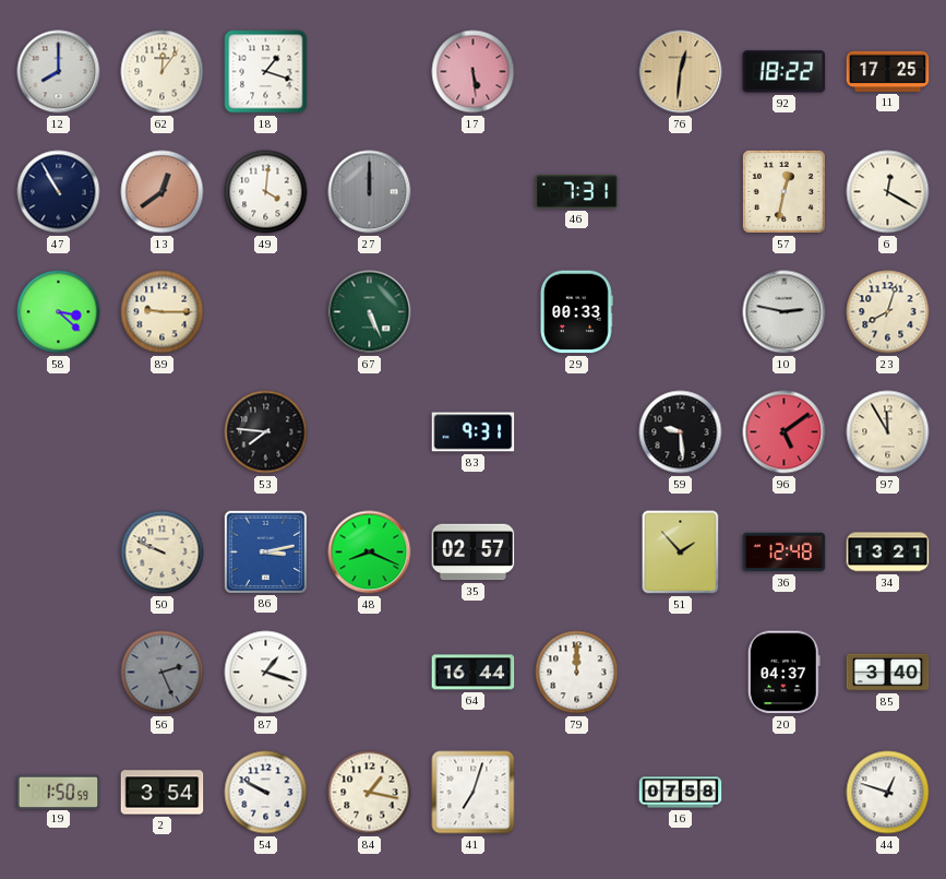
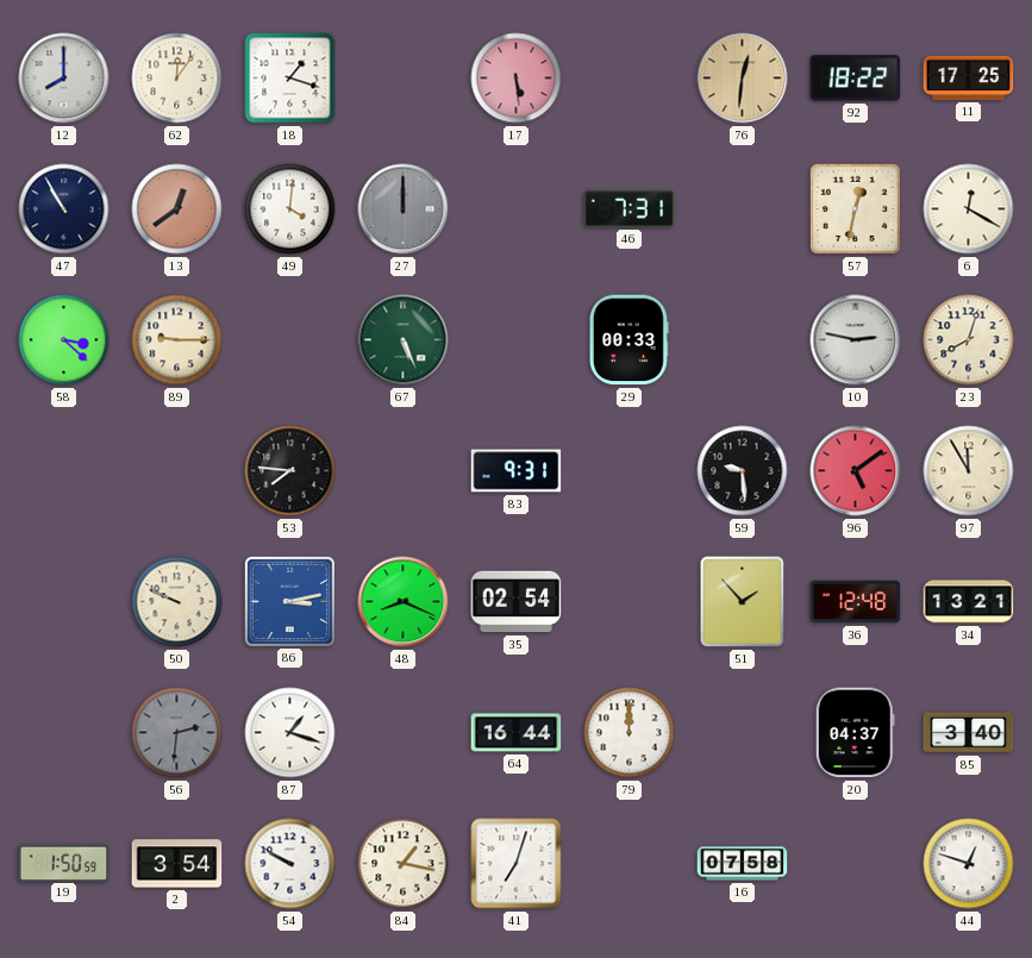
35: 02:57 -> 02:54
56: 2:26 -> 2:31
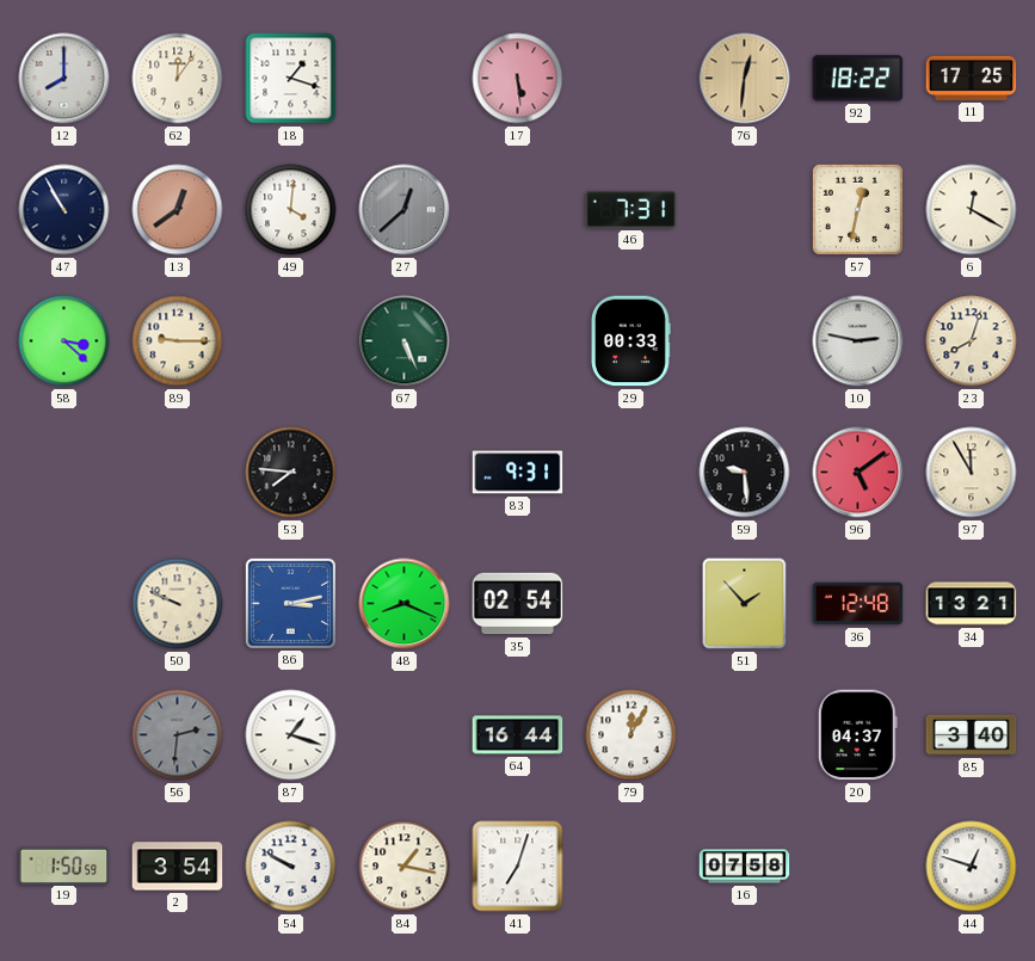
27: 12:00 -> 12:38
79: 12:00 -> 12:05
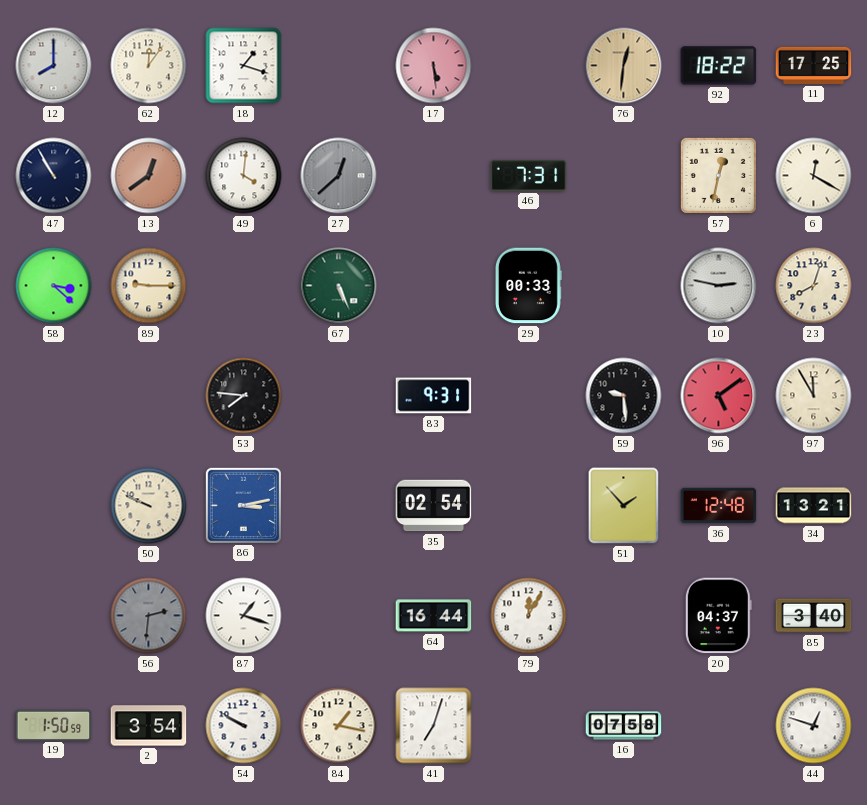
48: 8:19 -> none
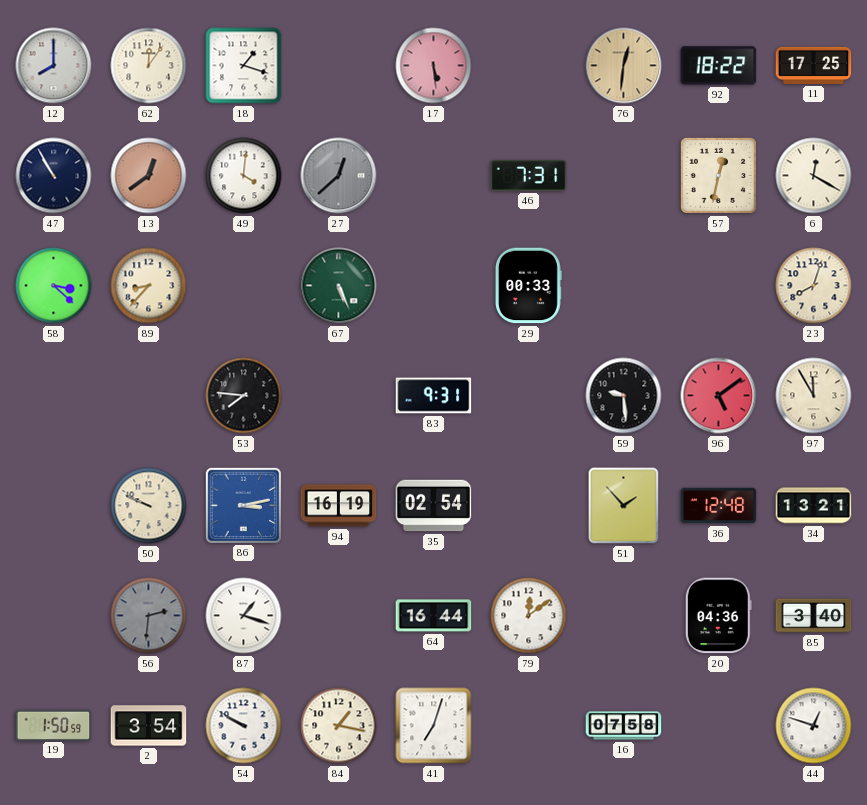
89: 9:15 -> 8:37
10: 2:47 -> none
94: none -> 16:19
79: 12:05 -> 12:09
20: 04:37 -> 04:36
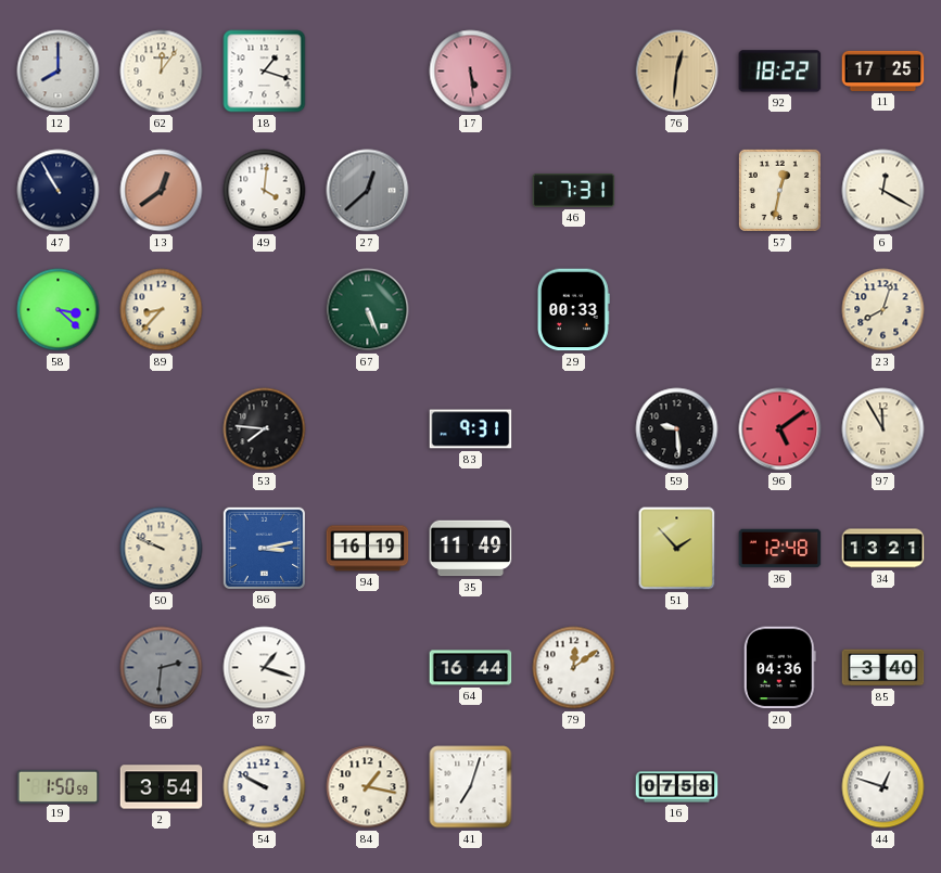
35: 02:54 -> 11:49
